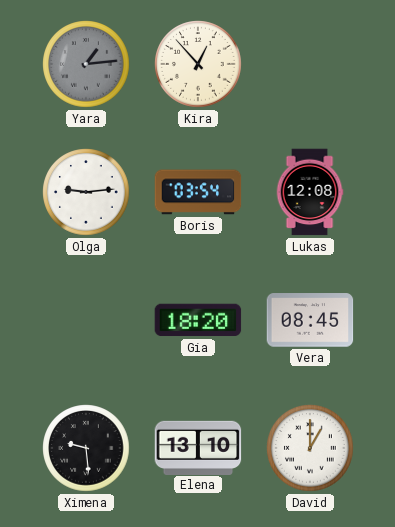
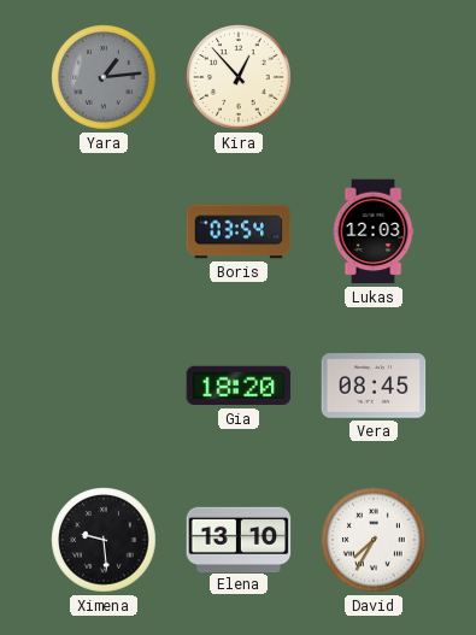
Olga: 9:14 -> none
Lukas: 12:08 -> 12:03
David: 1:00 -> 7:35
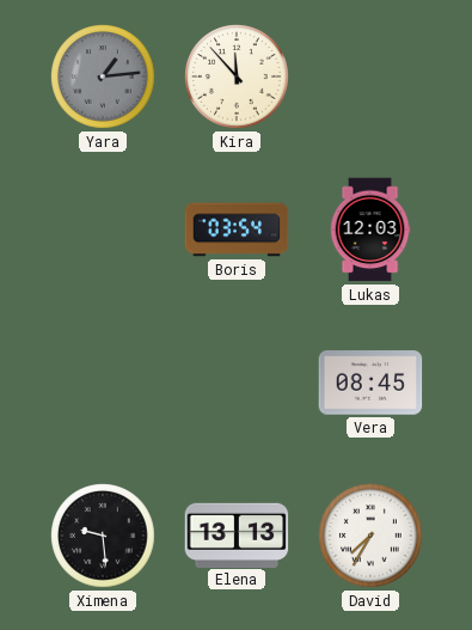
Kira: 12:53 -> 11:53
Gia: 18:20 -> none
Elena: 13:10 -> 13:13
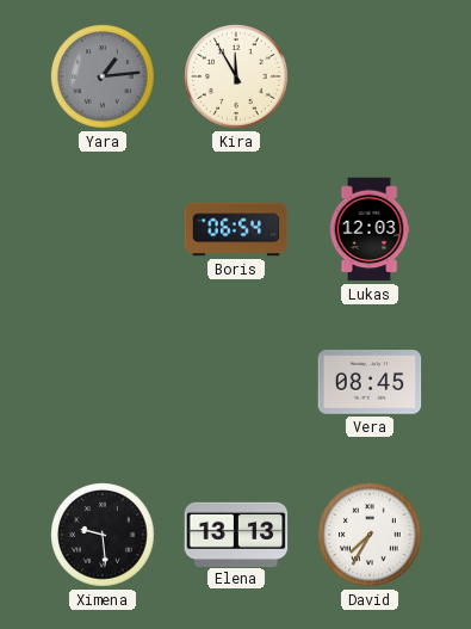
Kira: 11:53 -> 11:55
Boris: 03:54 -> 06:54
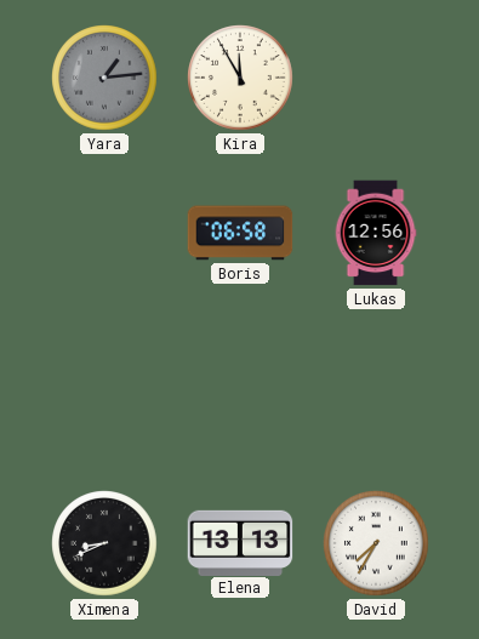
Boris: 06:54 -> 06:58
Lukas: 12:03 -> 12:56
Vera: 08:45 -> none
Ximena: 9:29 -> 8:41
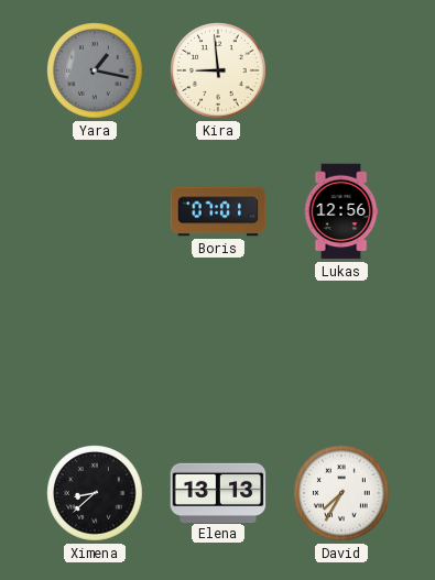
Yara: 1:14 -> 1:17
Kira: 11:55 -> 8:59
Boris: 06:58 -> 07:01
Ximena: 8:41 -> 8:38
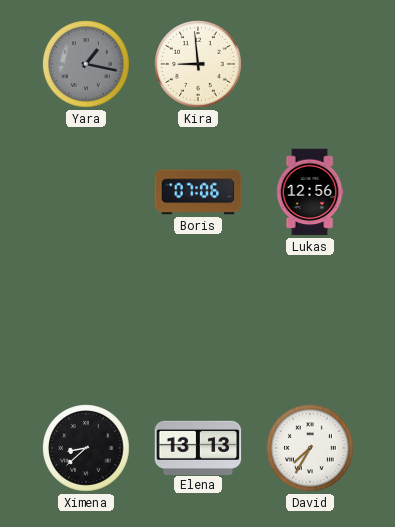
Boris: 07:01 -> 07:06
